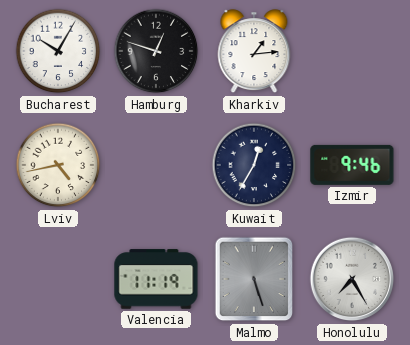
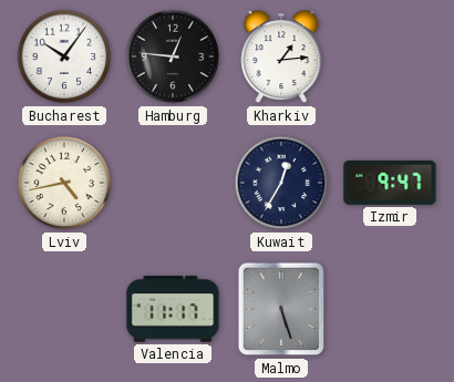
Bucharest: 10:05 -> 10:06
Hamburg: 12:48 -> 12:46
Izmir: 9:46 -> 9:47
Valencia: 11:19 -> 11:17
Honolulu: 7:25 -> none
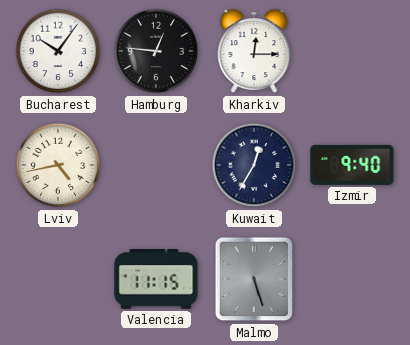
Kharkiv: 1:14 -> 12:15
Izmir: 9:47 -> 9:40
Valencia: 11:17 -> 11:15
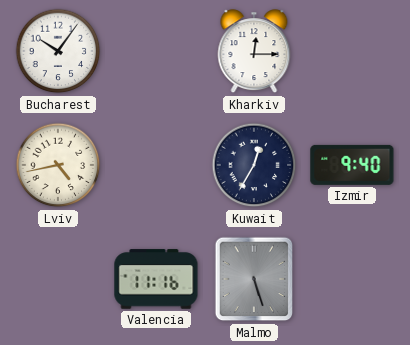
Hamburg: 12:46 -> none
Valencia: 11:15 -> 11:16
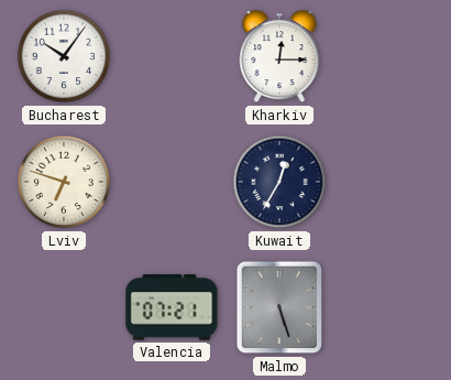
Lviv: 4:43 -> 6:48
Izmir: 9:40 -> none
Valencia: 11:16 -> 07:21
